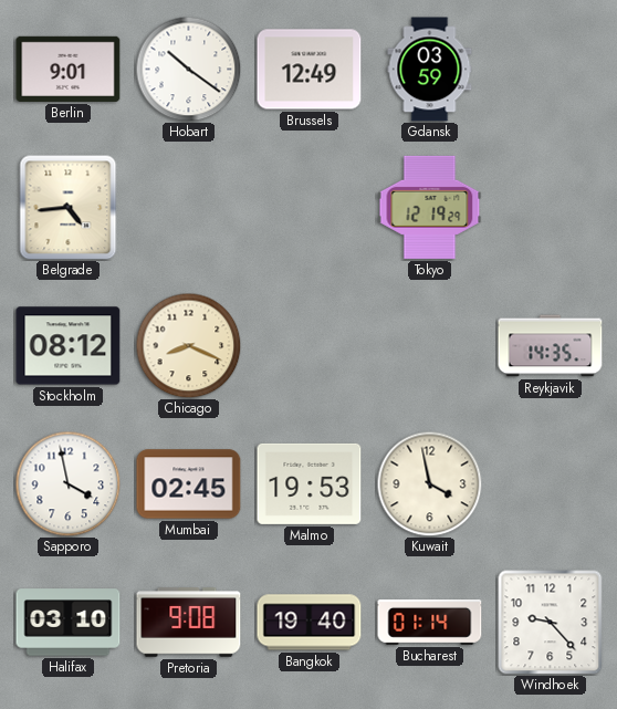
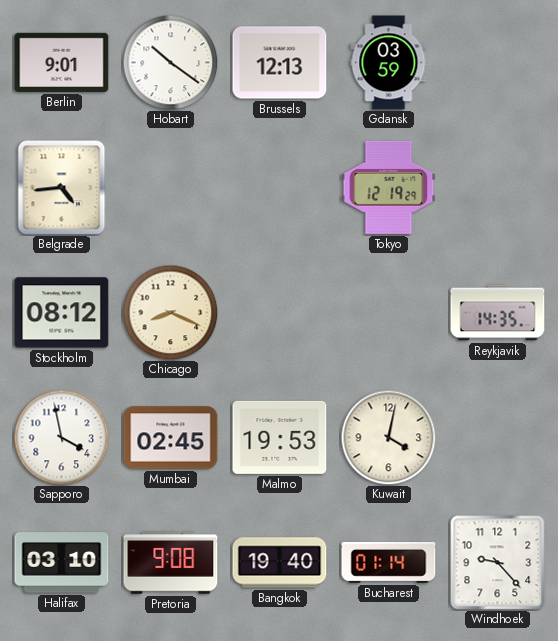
Brussels: 12:49 -> 12:13
Kuwait: 3:58 -> 4:02
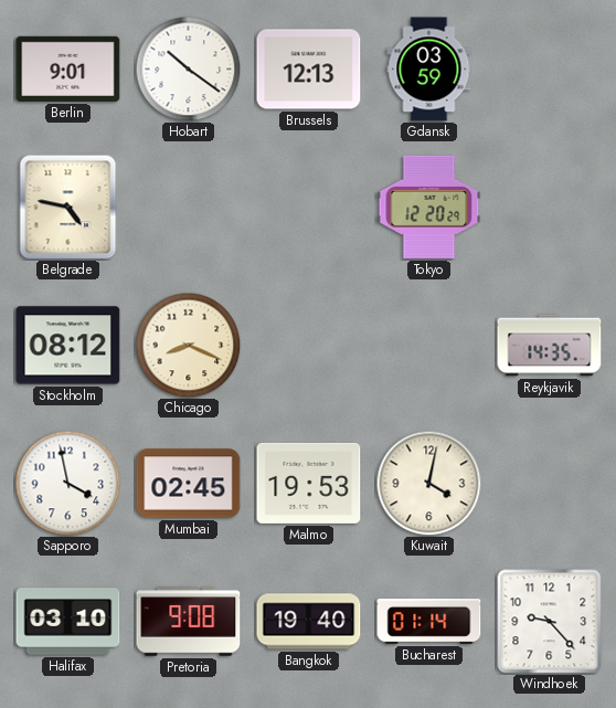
Belgrade: 4:44 -> 4:47
Tokyo: 12:19 -> 12:20
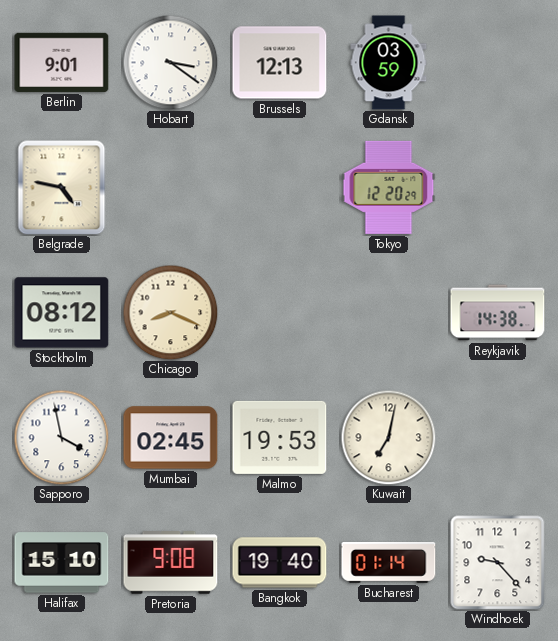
Hobart: 10:21 -> 3:21
Reykjavik: 14:35 -> 14:38
Kuwait: 4:02 -> 7:02
Halifax: 03:10 -> 15:10
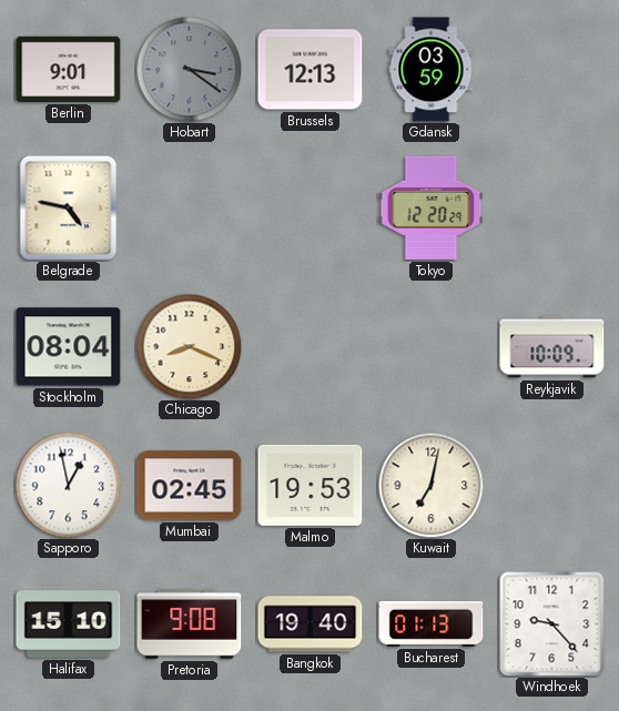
Hobart dial: white -> grey
Stockholm: 08:12 -> 08:04
Reykjavik: 14:38 -> 10:09
Sapporo: 3:58 -> 12:58
Bucharest: 01:14 -> 01:13
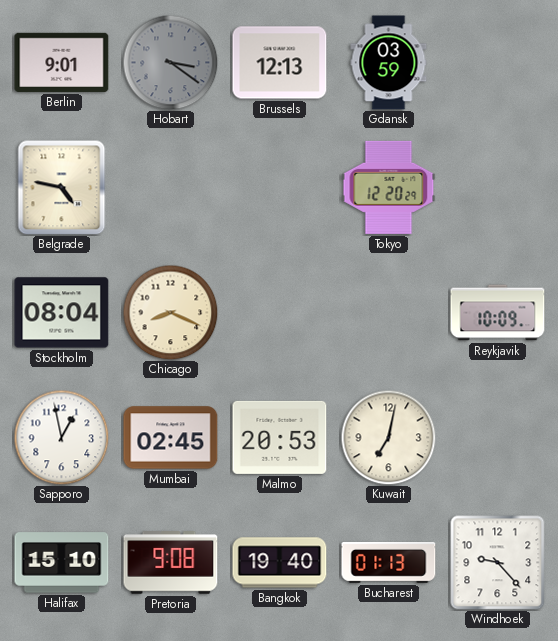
Malmo: 19:53 -> 20:53
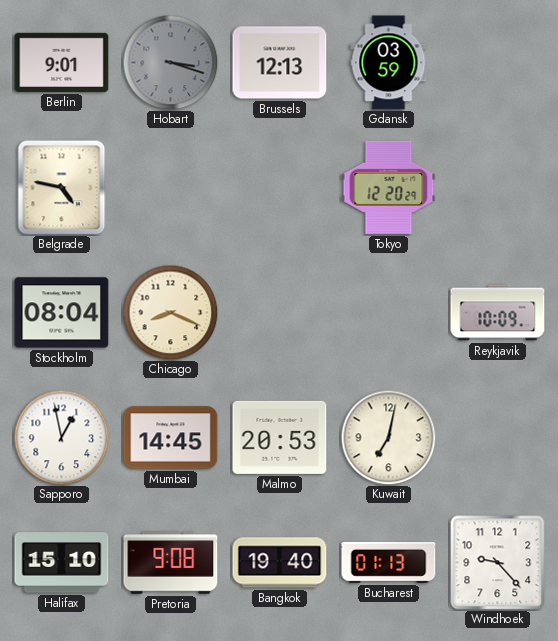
Hobart: 3:21 -> 3:18
Mumbai: 02:45 -> 14:45
